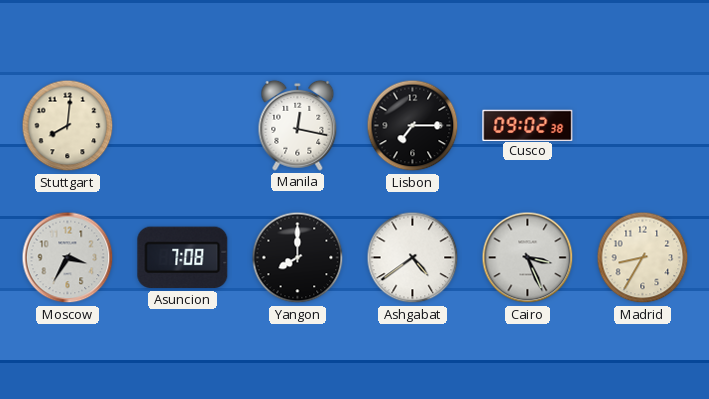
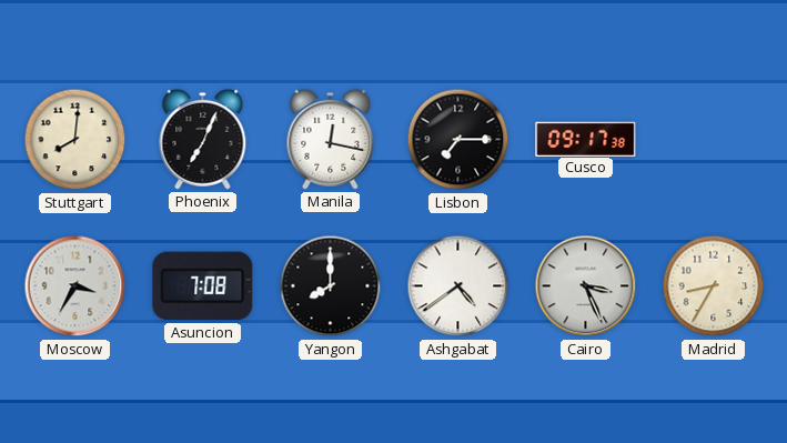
Phoenix: none -> 7:04
Cusco: 09:02 -> 09:17
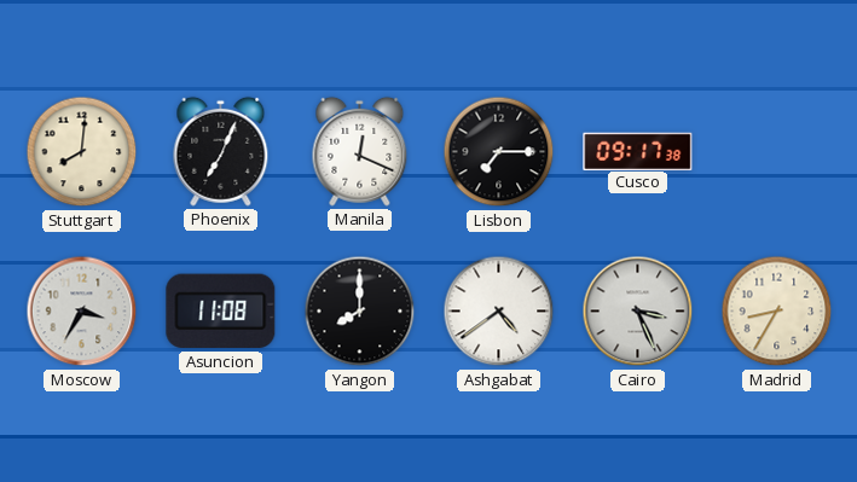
Manila: 12:17 -> 12:19
Asuncion: 7:08 -> 11:08
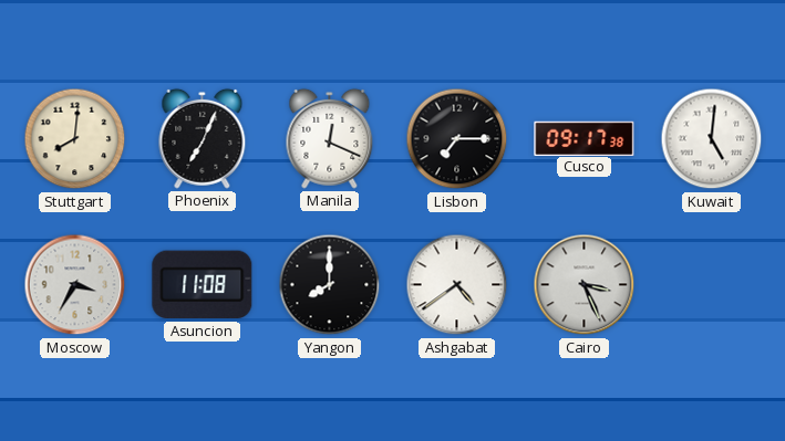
Kuwait: none -> 5:01
Madrid: 8:35 -> none
